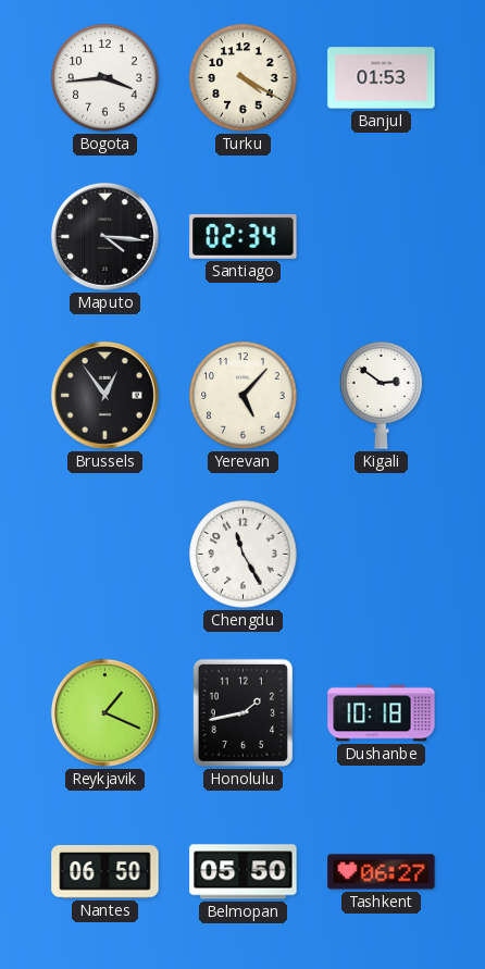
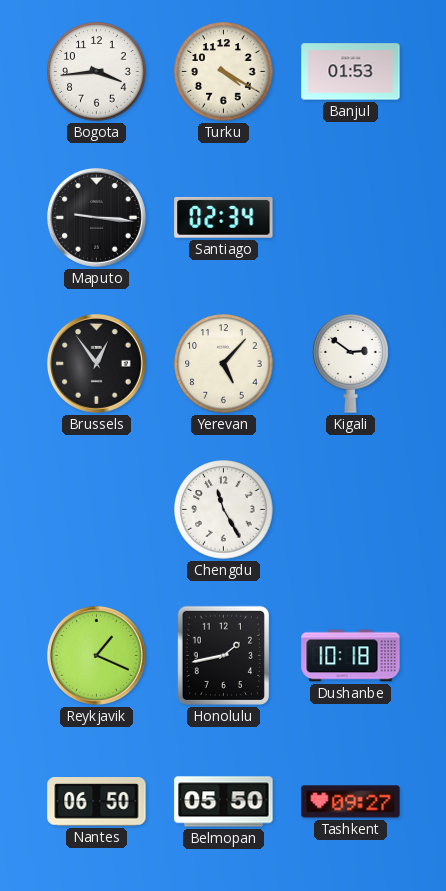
Maputo: 4:16 -> 9:16
Tashkent: 06:27 -> 09:27
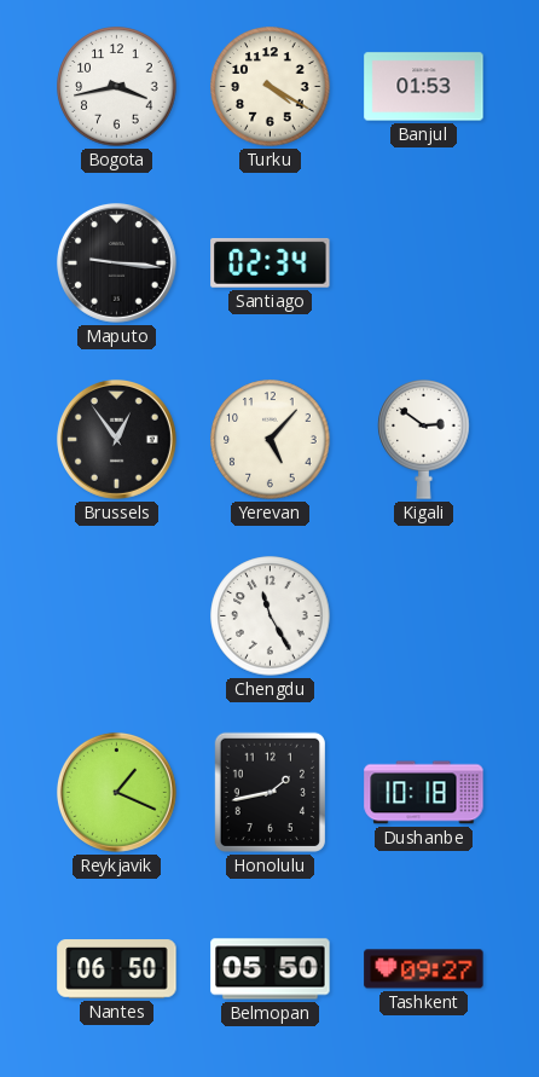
Bogota: 3:44 -> 3:43
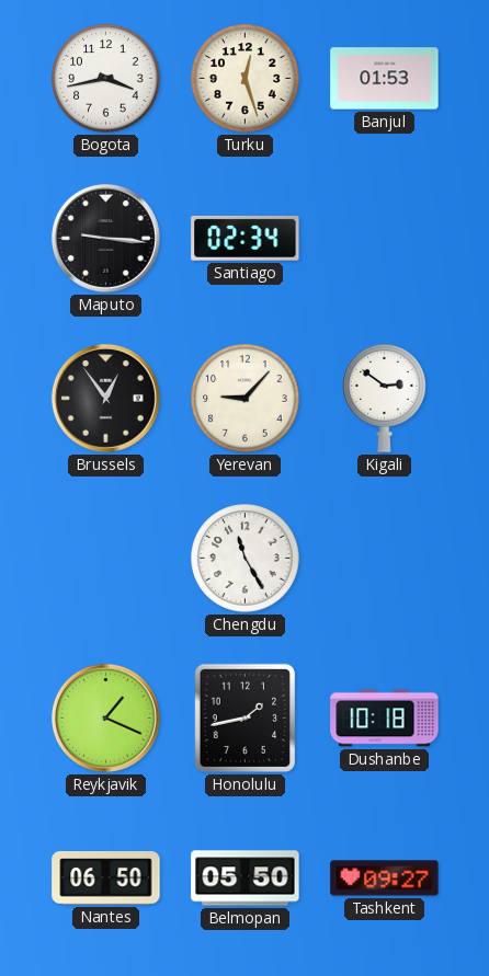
Turku: 4:20 -> 12:27
Yerevan: 5:07 -> 9:07
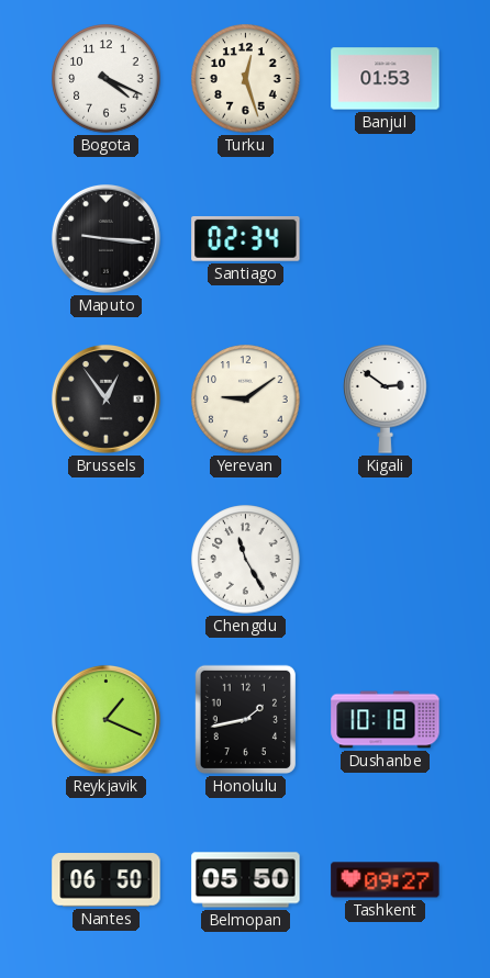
Bogota: 3:43 -> 4:19
Yerevan: 9:07 -> 9:09
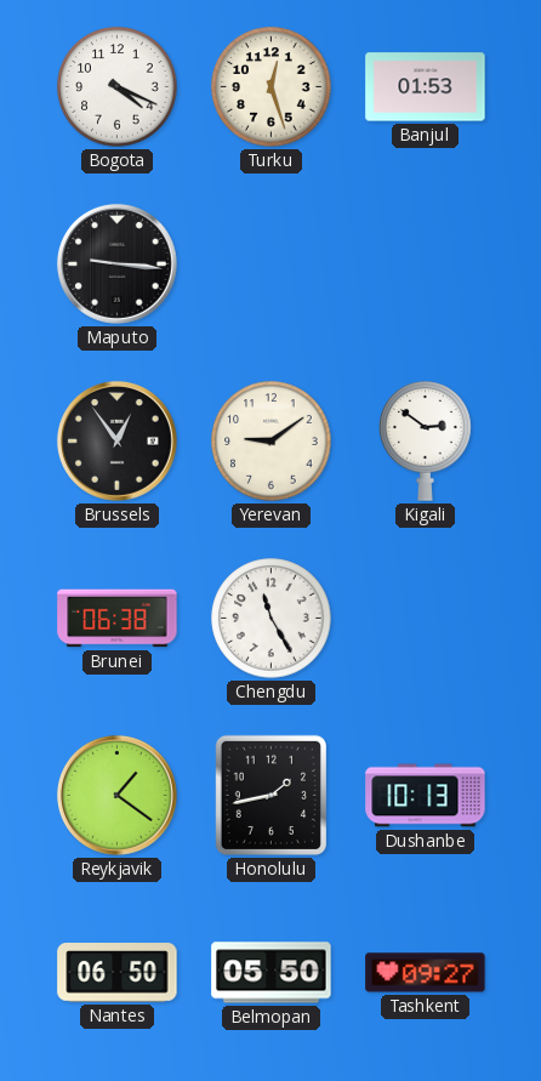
Santiago: 02:34 -> none
Brunei: none -> 06:38
Reykjavik: 1:19 -> 1:21
Dushanbe: 10:18 -> 10:13
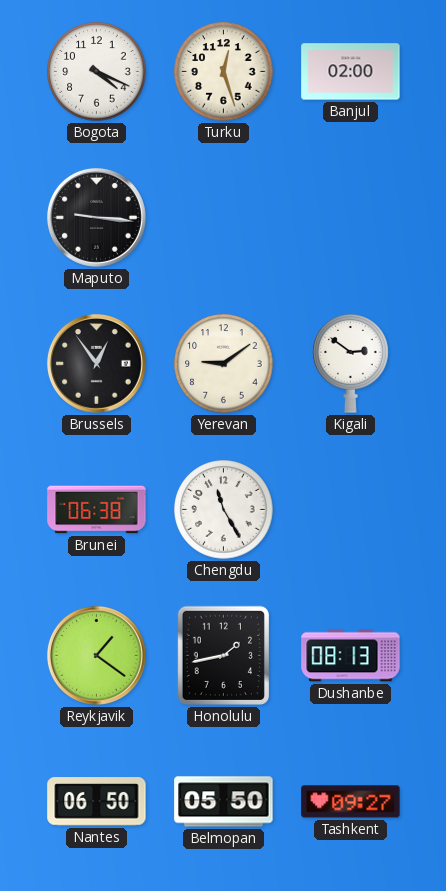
Banjul: 01:53 -> 02:00
Dushanbe: 10:13 -> 08:13
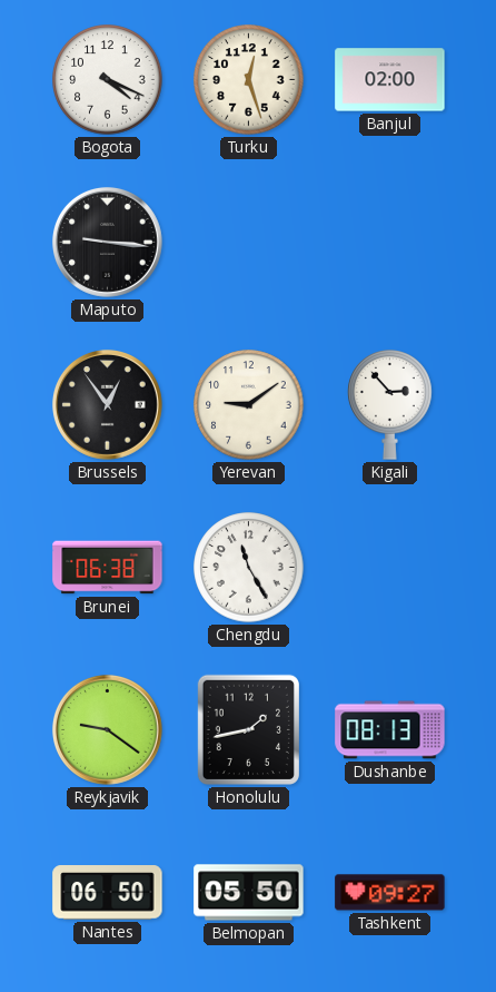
Kigali: 2:51 -> 2:53
Reykjavik: 1:21 -> 9:21
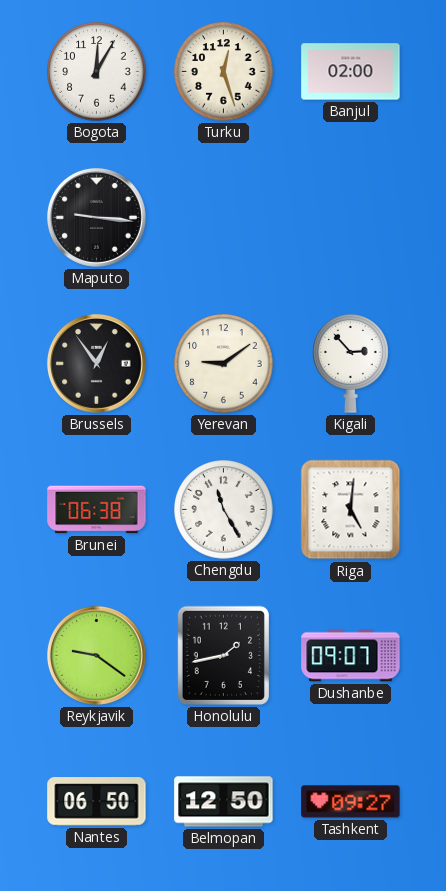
Bogota: 4:19 -> 12:05
Riga: none -> 5:01
Dushanbe: 08:13 -> 09:07
Belmopan: 05:50 -> 12:50
